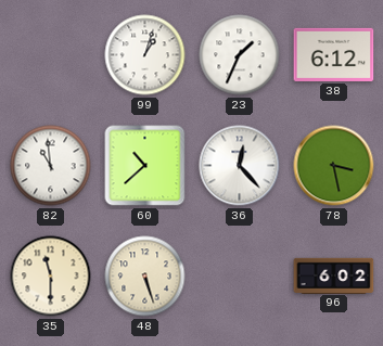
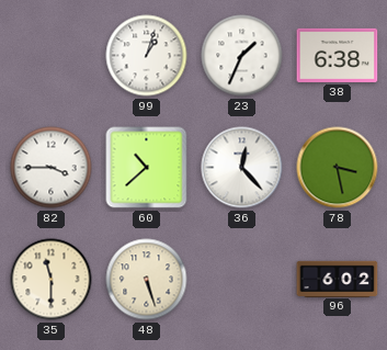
38: 6:12 -> 6:38
82: 10:59 -> 3:45
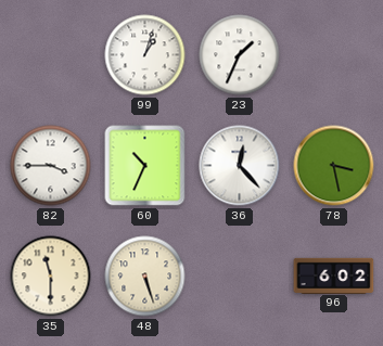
38: 6:38 -> none
60: 10:38 -> 10:34
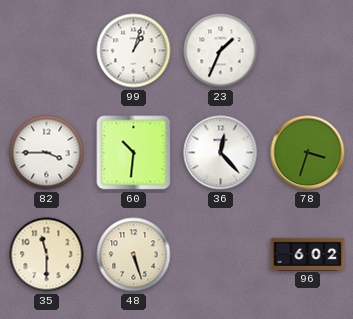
60: 10:34 -> 10:31
78: 3:28 -> 3:33
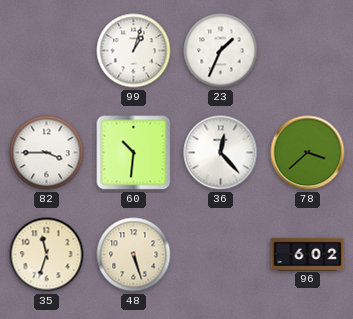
78: 3:33 -> 3:38
35: 11:30 -> 11:33
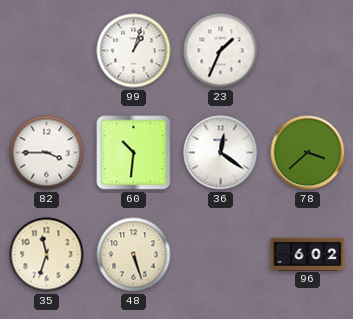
36: 12:23 -> 12:21
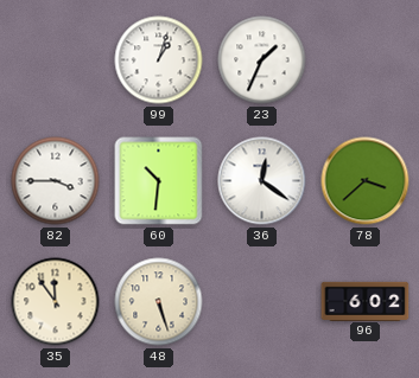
35: 11:33 -> 11:54
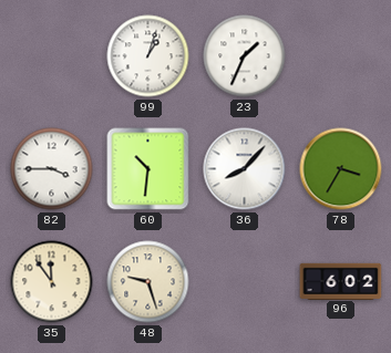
36: 12:21 -> 8:07
78: 3:38 -> 3:35
48: 5:27 -> 9:27
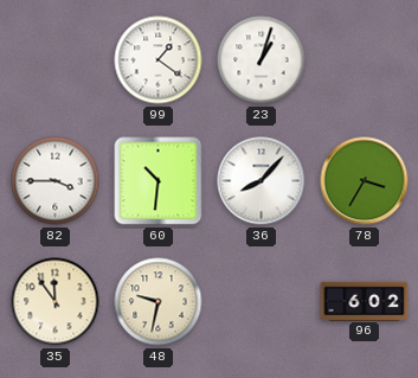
99: 1:03 -> 1:21
23: 1:34 -> 1:03
48: 9:27 -> 9:32
